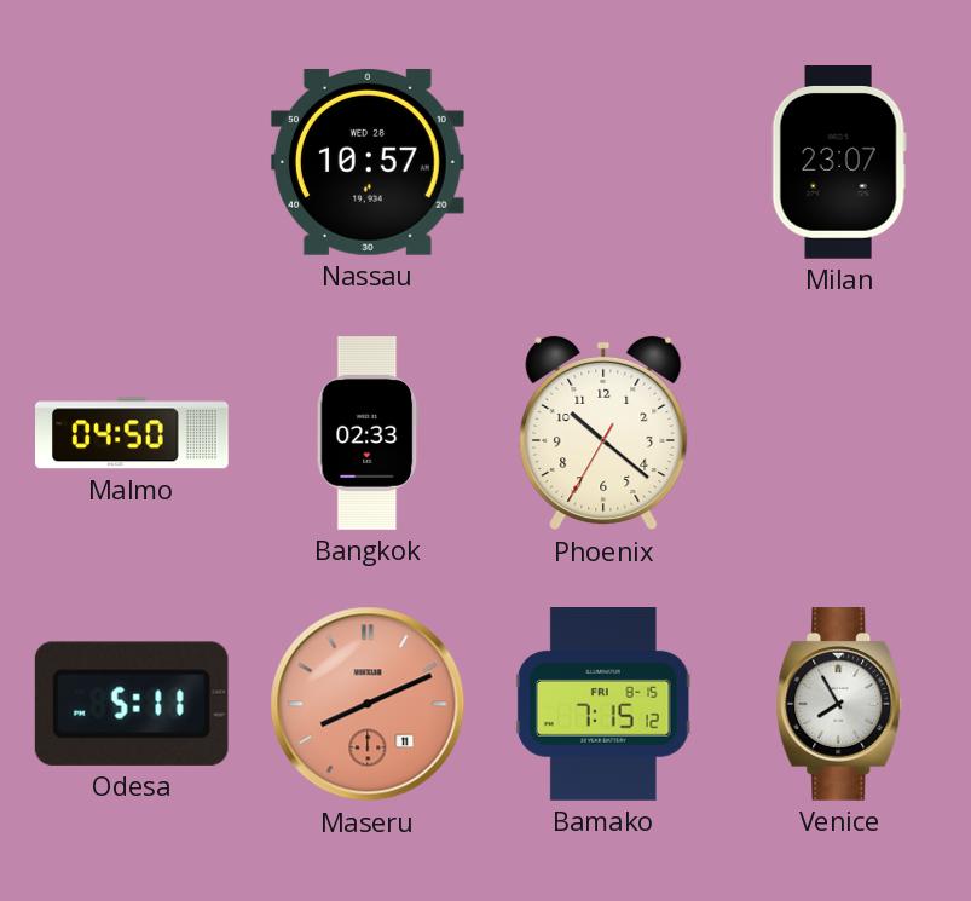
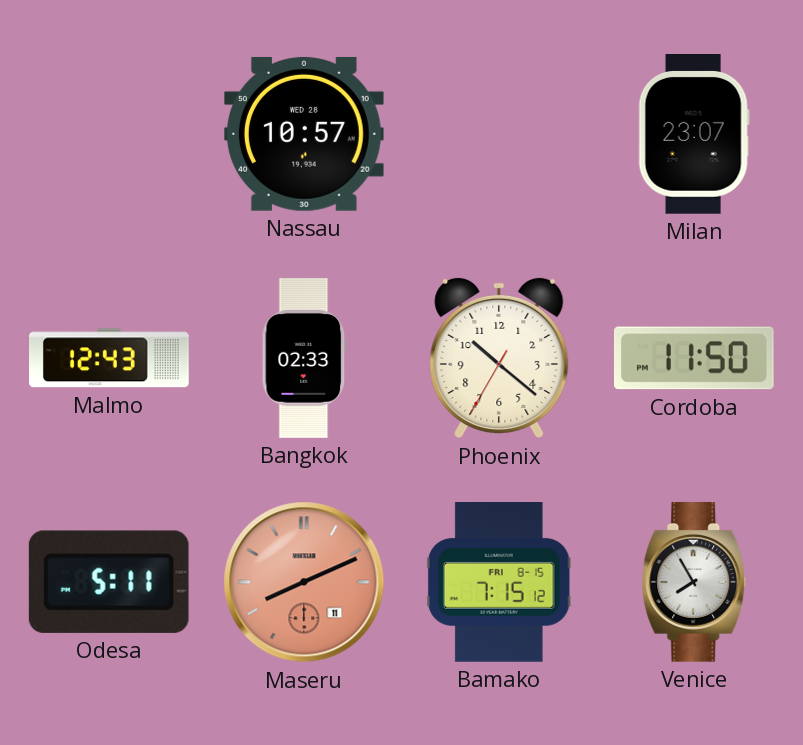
Malmo: 04:50 -> 12:43
Cordoba: none -> 11:50
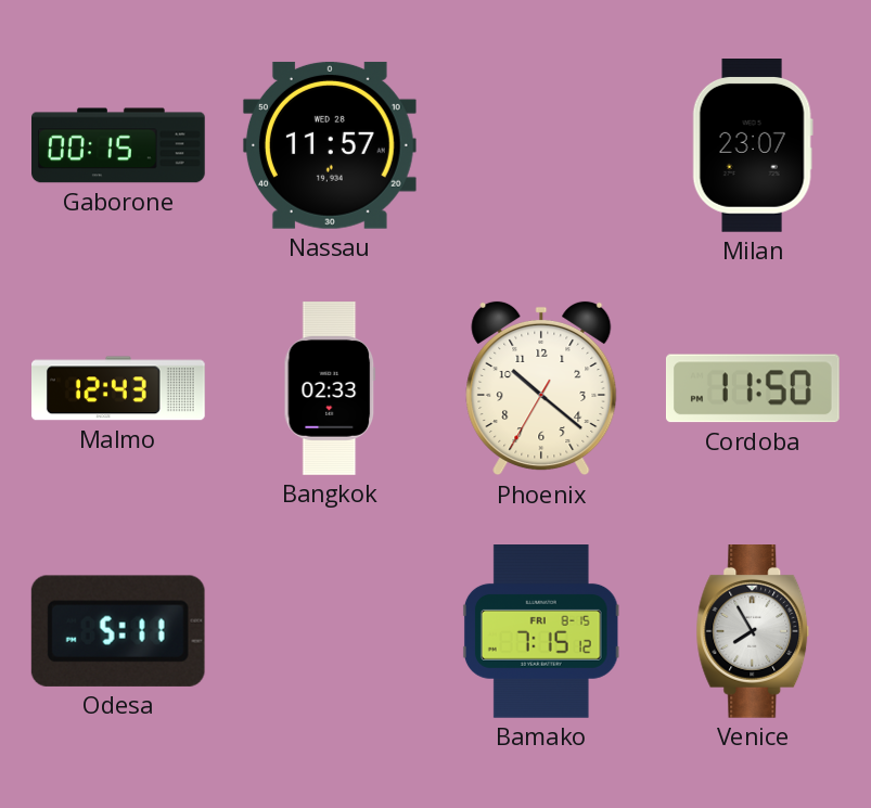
Gaborone: none -> 00:15
Nassau: 10:57 -> 11:57
Maseru: 8:11 -> none
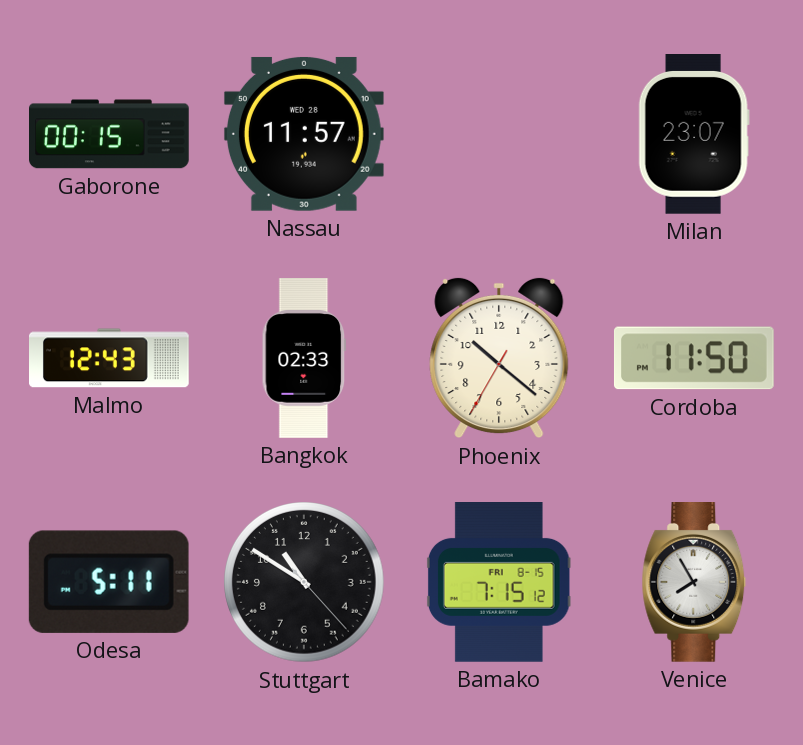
Stuttgart: none -> 10:50
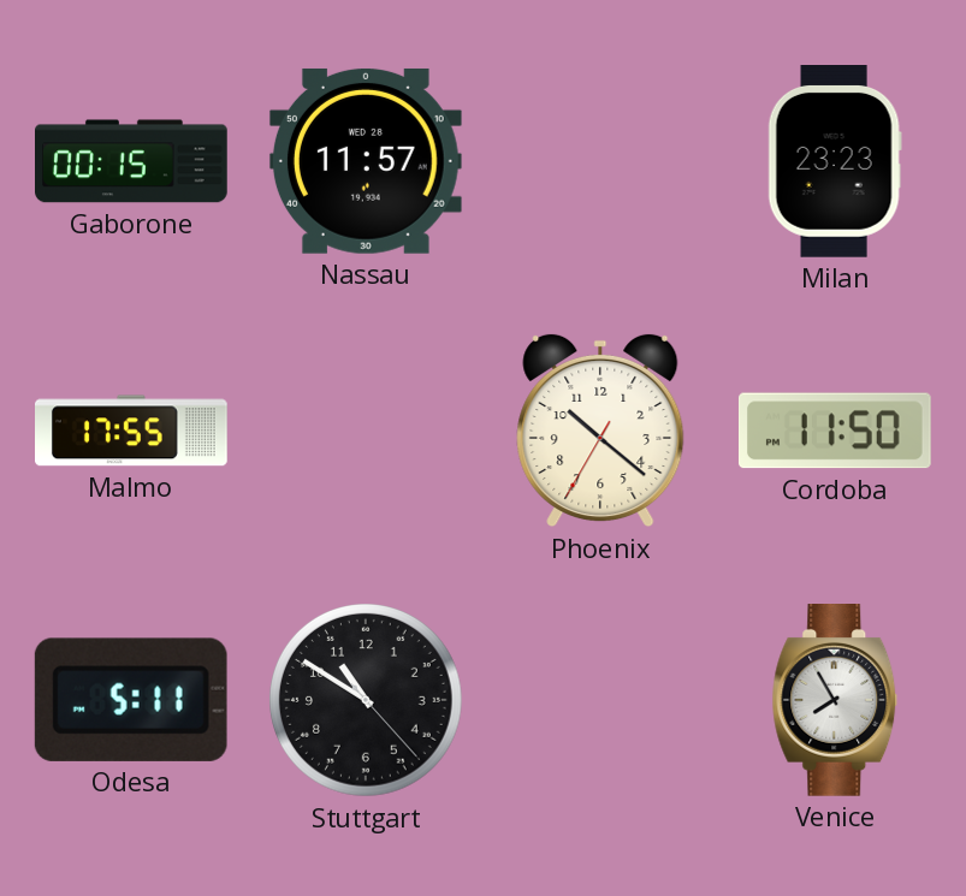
Milan: 23:07 -> 23:23
Malmo: 12:43 -> 17:55
Bangkok: 02:33 -> none
Bamako: 7:15 -> none
